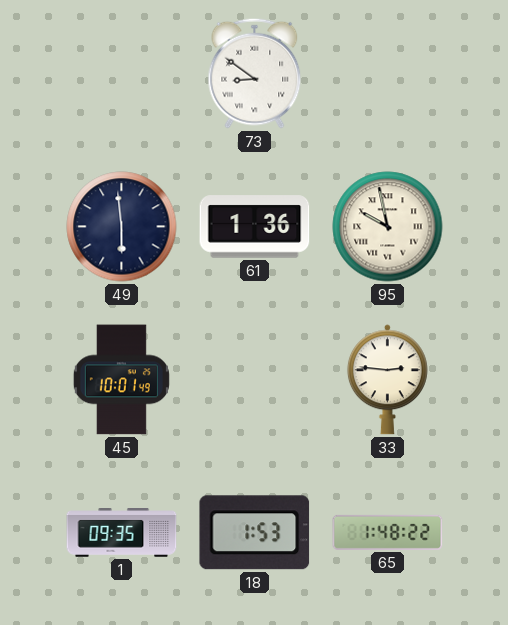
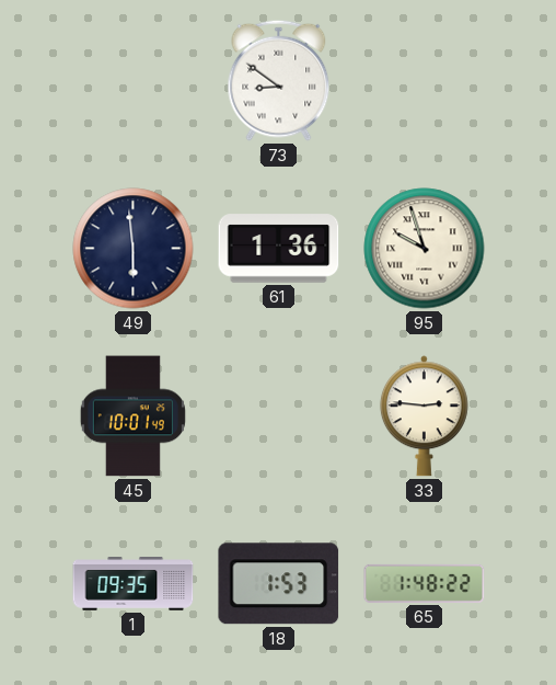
95: 9:58 -> 9:57
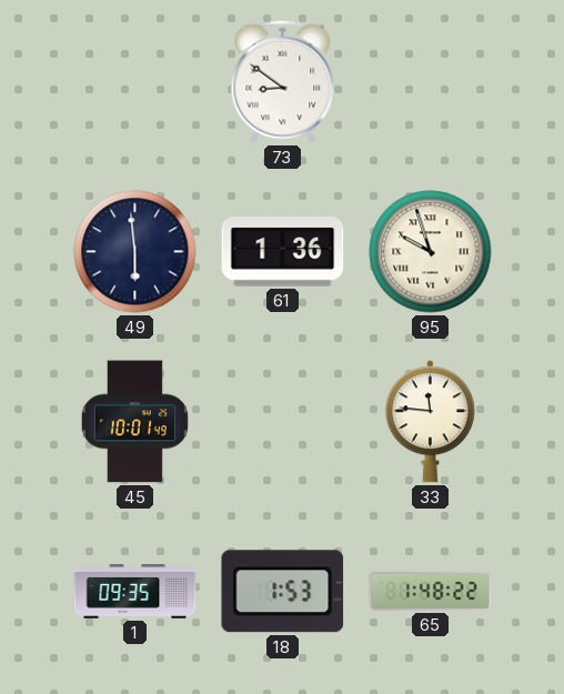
33: 2:46 -> 11:46
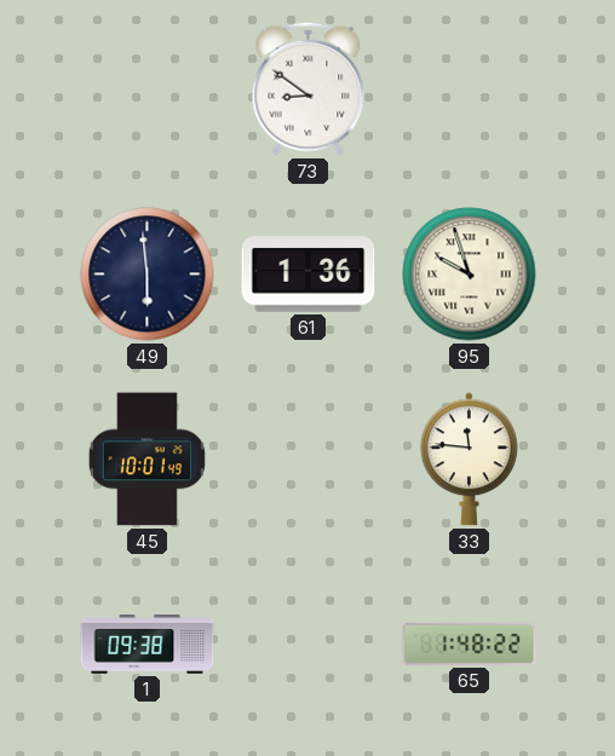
1: 09:35 -> 09:38
18: 1:53 -> none
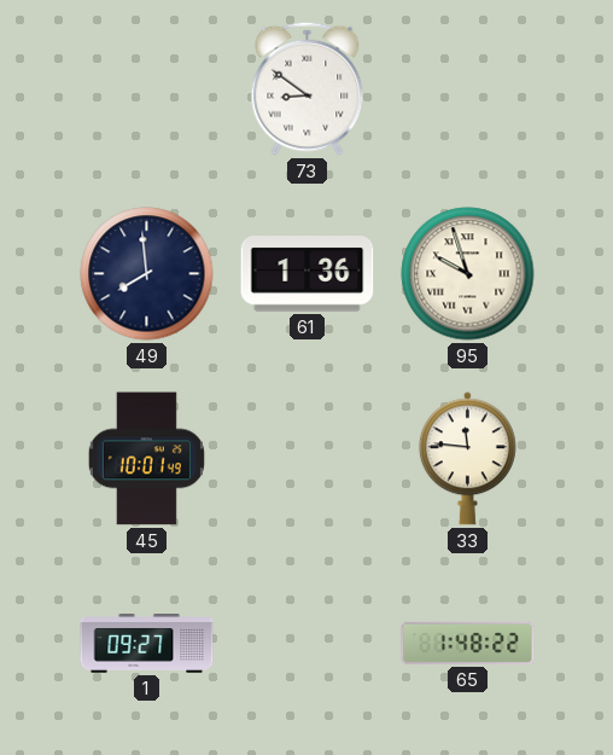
49: 5:59 -> 7:59
1: 09:38 -> 09:27
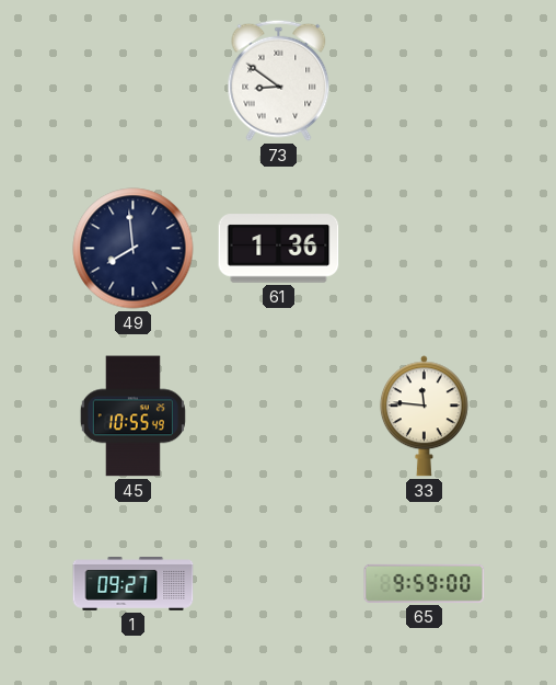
95: 9:57 -> none
45: 10:01 -> 10:55
65: 1:48 -> 9:59
